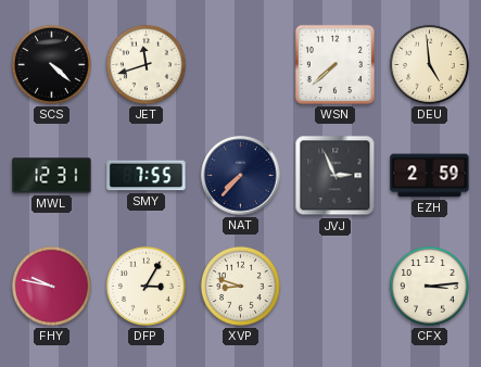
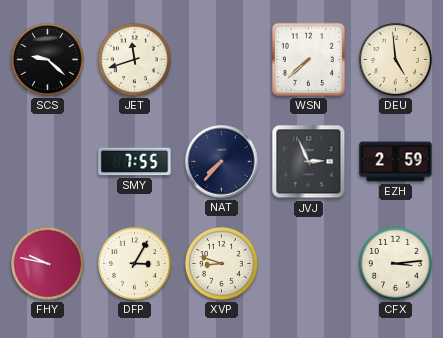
SCS: 4:22 -> 9:22
MWL: 12:31 -> none
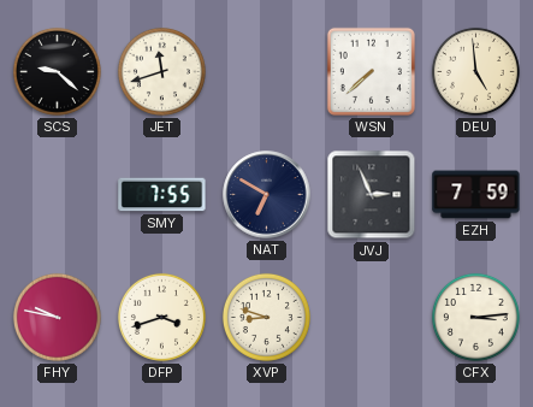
NAT: 7:37 -> 6:50
EZH: 2:59 -> 7:59
DFP: 3:05 -> 3:42
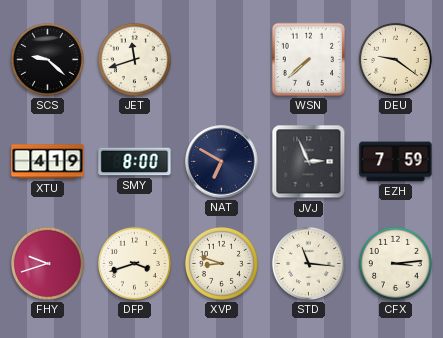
DEU: 4:59 -> 9:21
XTU: none -> 4:19
SMY: 7:55 -> 8:00
FHY: 9:47 -> 9:42
STD: none -> 11:16
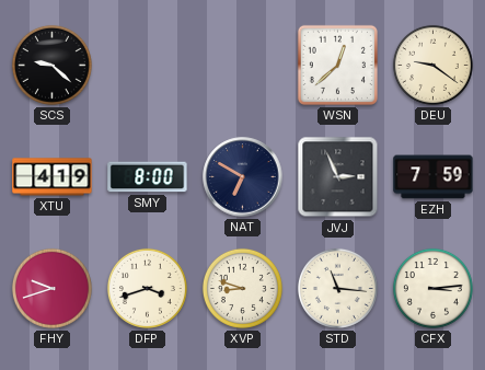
JET: 11:42 -> none
WSN: 7:38 -> 12:38
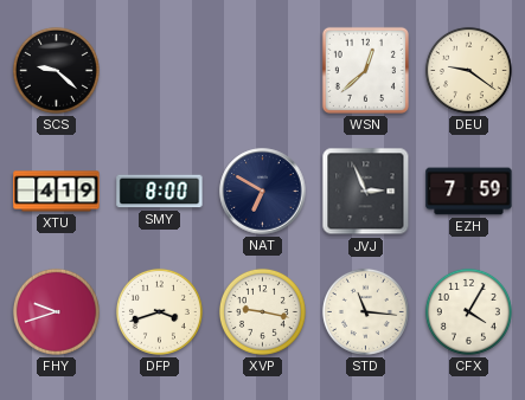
XVP: 8:48 -> 9:17
CFX: 3:14 -> 4:05
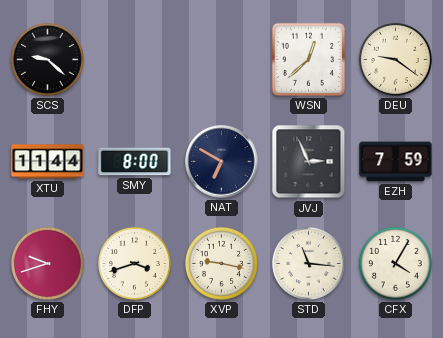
XTU: 4:19 -> 11:44
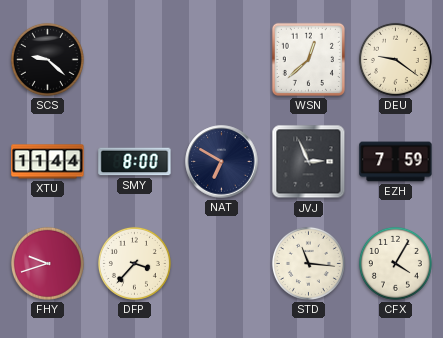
DFP: 3:42 -> 3:37
XVP: 9:17 -> none
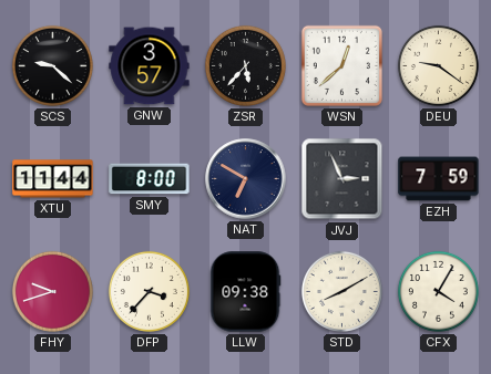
GNW: none -> 3:57
ZSR: none -> 5:37
LLW: none -> 09:38
STD: 11:16 -> 8:10
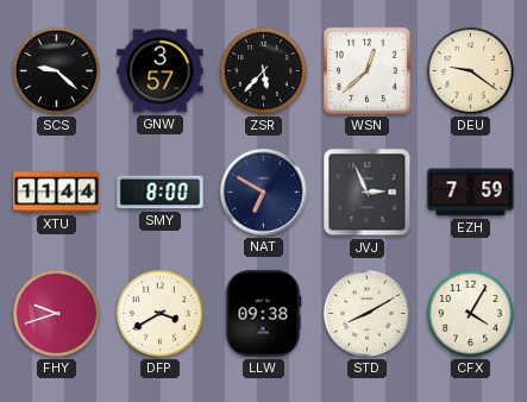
DFP: 3:37 -> 3:40
